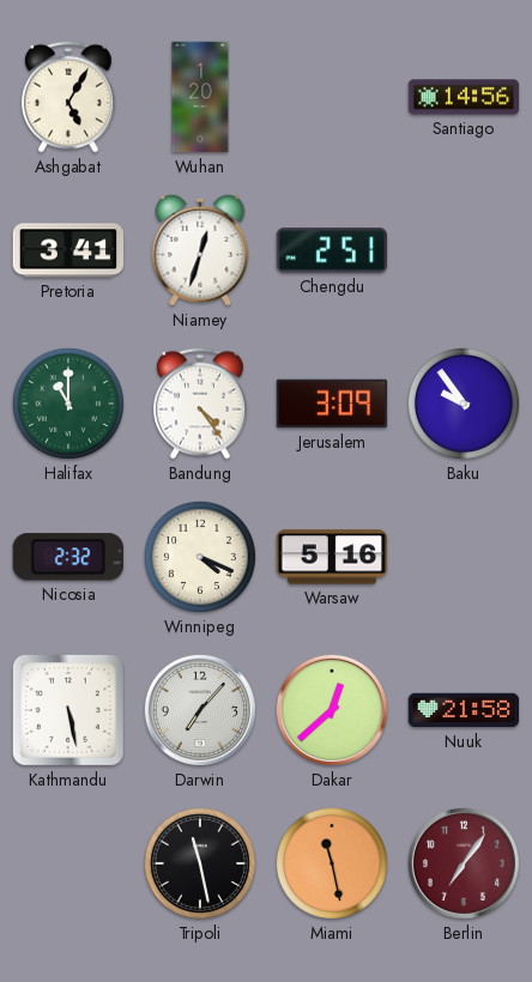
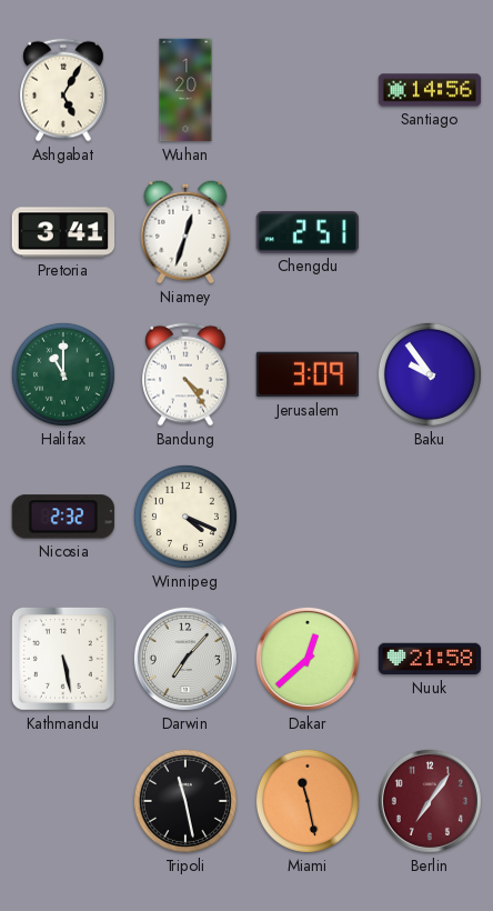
Warsaw: 5:16 -> none
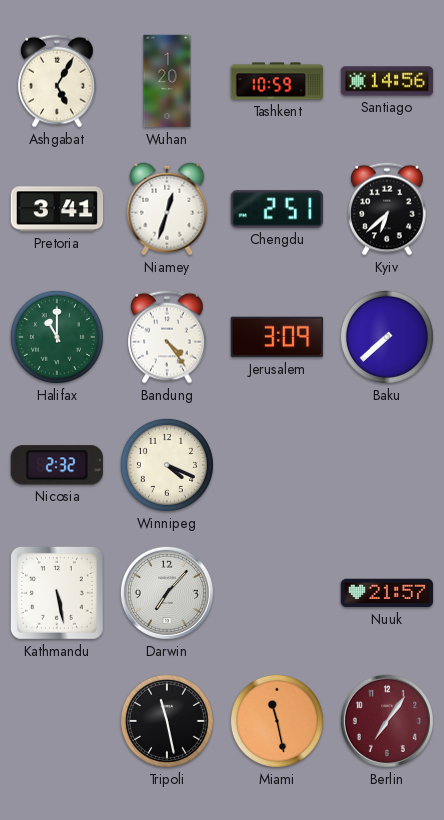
Tashkent: none -> 10:59
Kyiv: none -> 6:38
Baku: 9:54 -> 7:38
Dakar: 12:38 -> none
Nuuk: 21:58 -> 21:57
